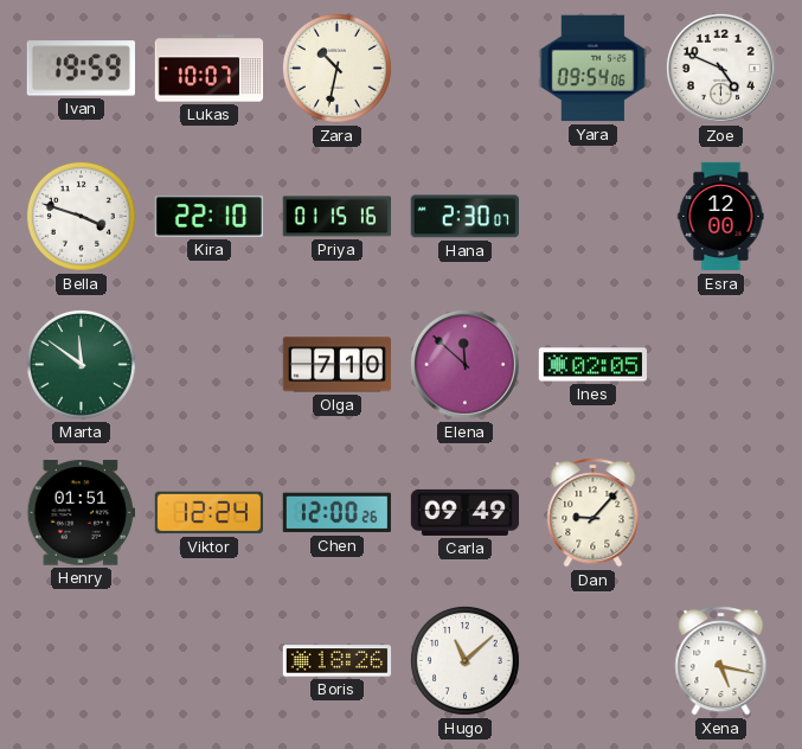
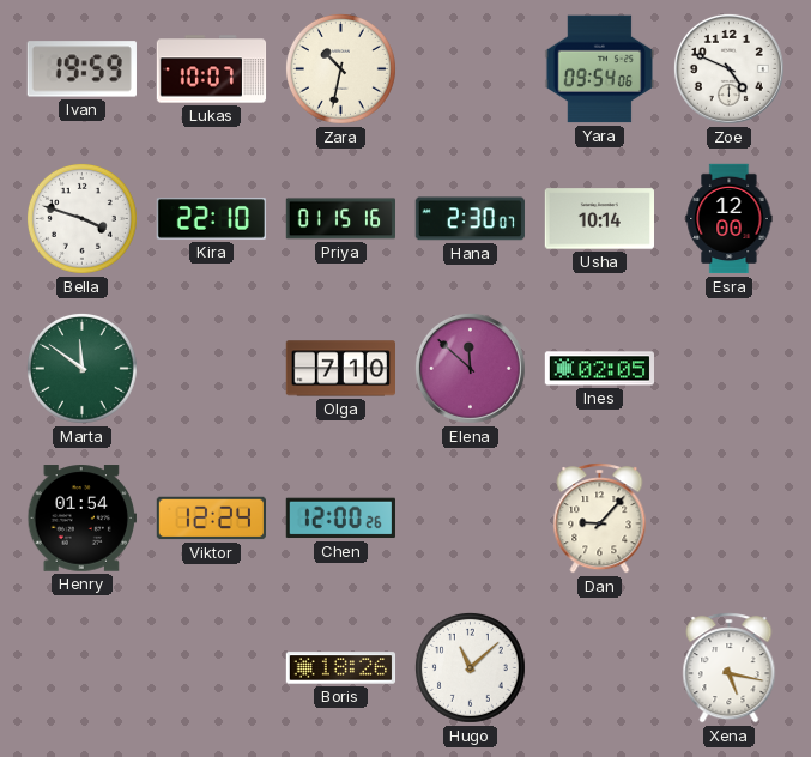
Usha: none -> 10:14
Henry: 01:51 -> 01:54
Carla: 09:49 -> none
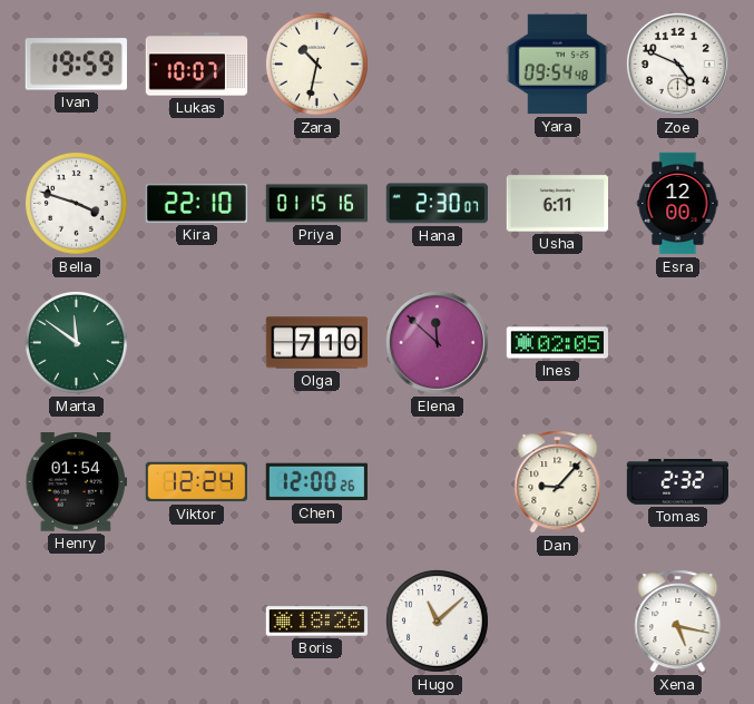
Yara: 09:54:06 -> 09:54:48
Usha: 10:14 -> 6:11
Tomas: none -> 2:32
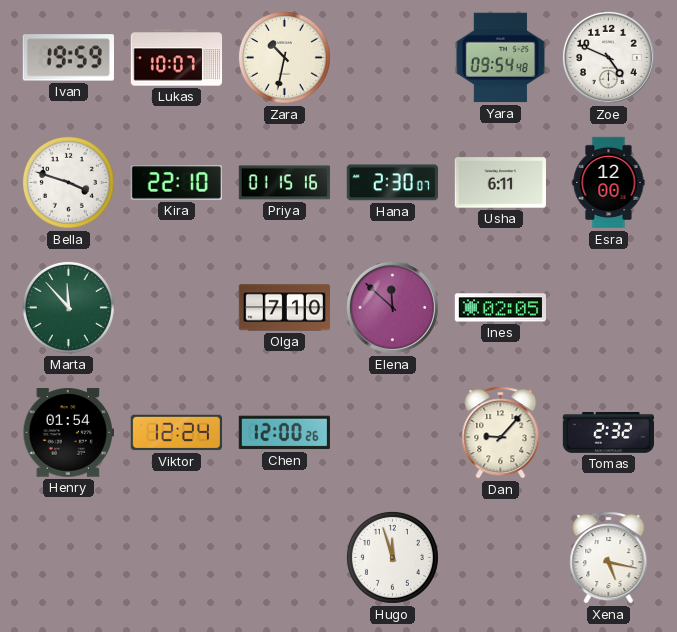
Marta: 11:51 -> 11:53
Boris: 18:26 -> none
Hugo: 11:08 -> 11:57
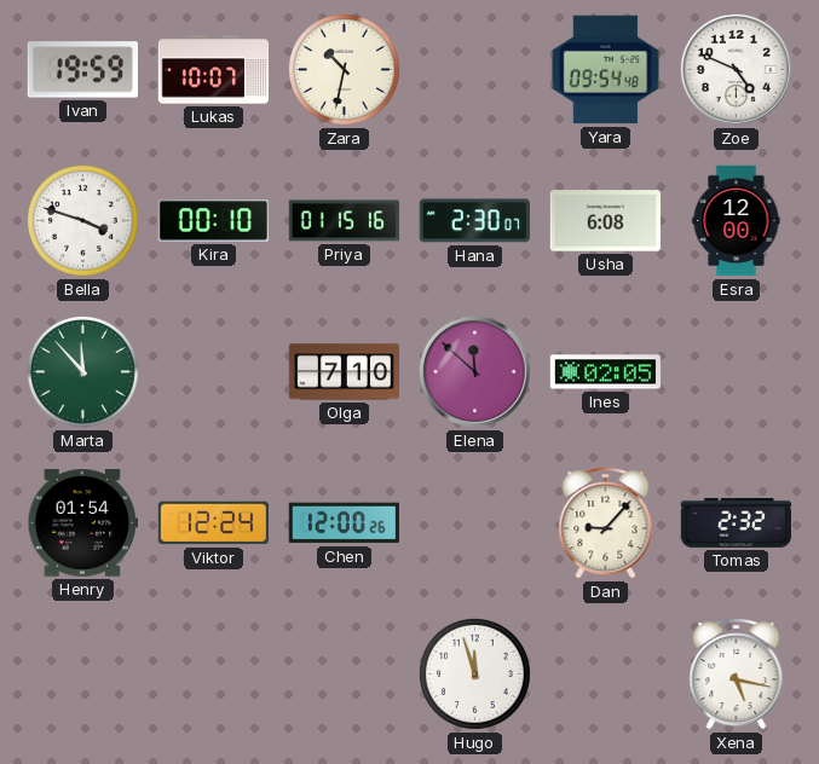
Kira: 22:10 -> 00:10
Usha: 6:11 -> 6:08
